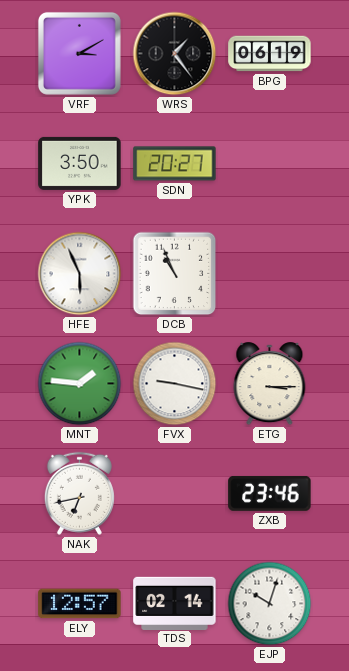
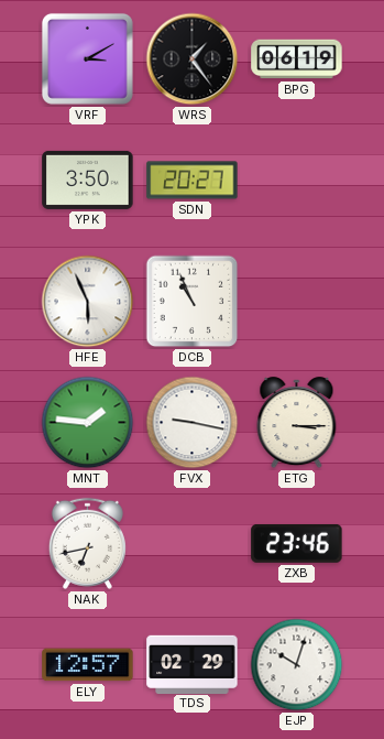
TDS: 02:14 -> 02:29
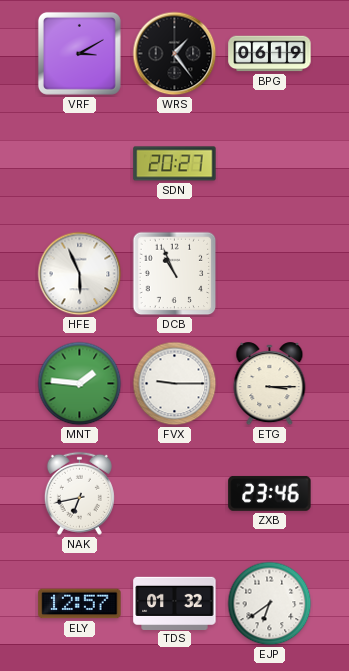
YPK: 3:50 -> none
FVX: 9:17 -> 9:15
TDS: 02:29 -> 01:32
EJP: 10:03 -> 6:39
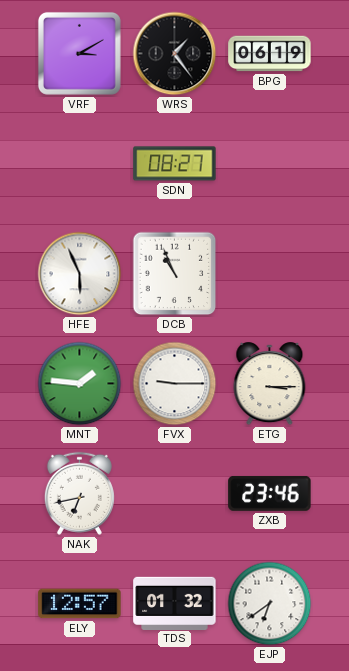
SDN: 20:27 -> 08:27
